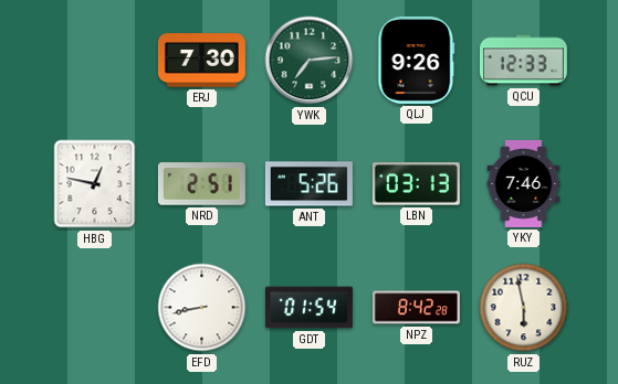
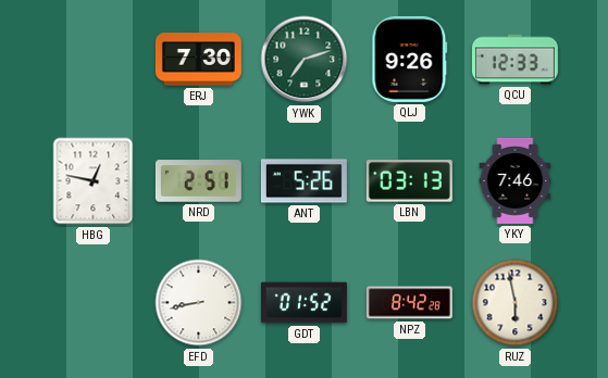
YWK: 7:14 -> 7:12
GDT: 01:54 -> 01:52
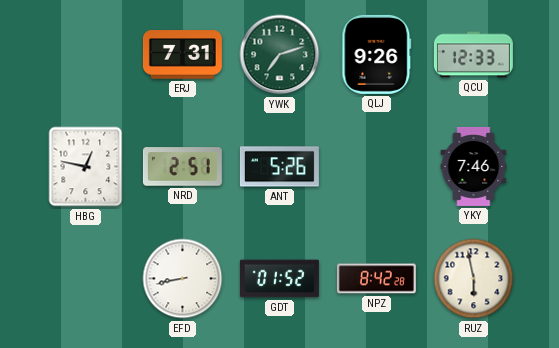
ERJ: 7:30 -> 7:31
LBN: 03:13 -> none
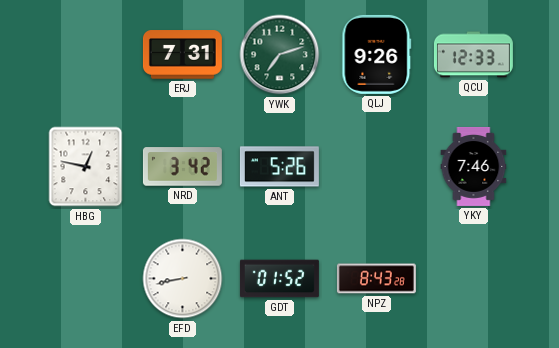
NRD: 2:51 -> 3:42
NPZ: 8:42 -> 8:43
RUZ: 5:58 -> none
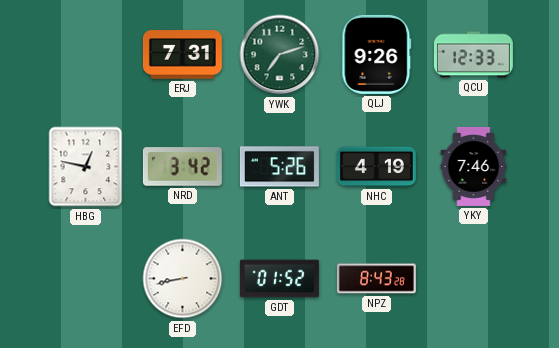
NHC: none -> 4:19
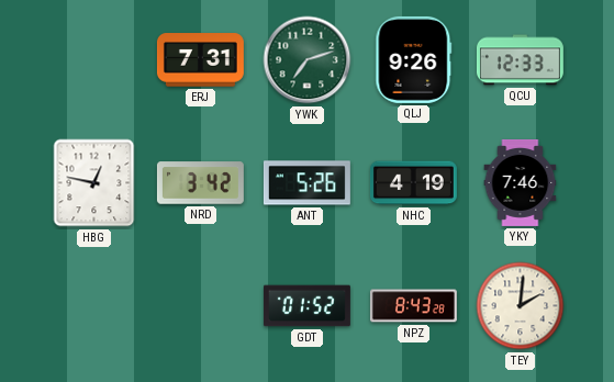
EFD: 8:43 -> none
TEY: none -> 2:01
